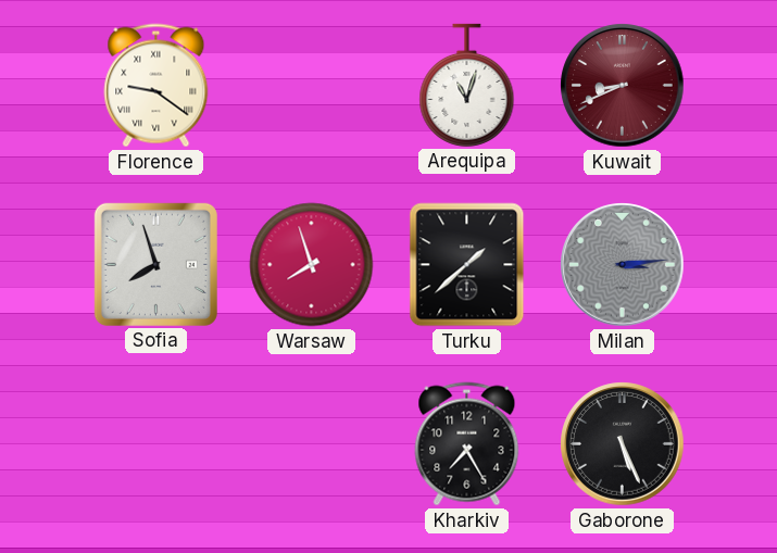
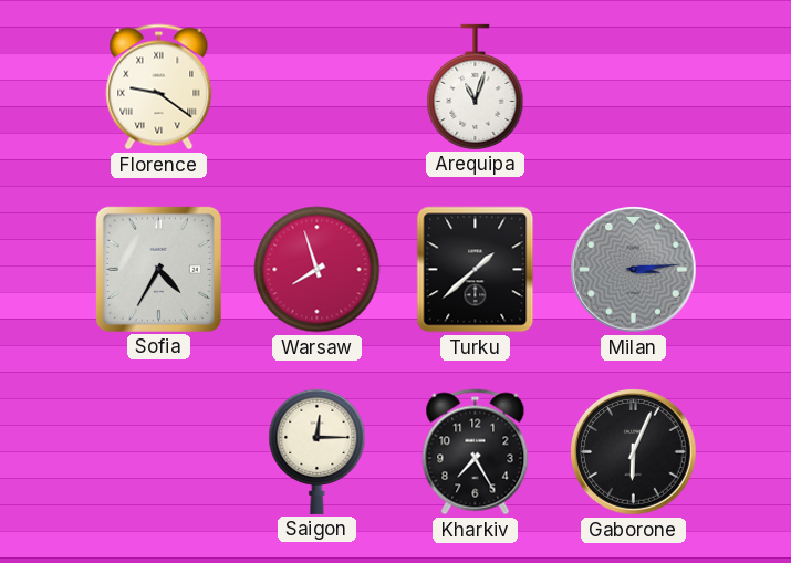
Kuwait: 8:41 -> none
Sofia: 7:57 -> 4:35
Saigon: none -> 12:15
Gaborone: 5:26 -> 6:04
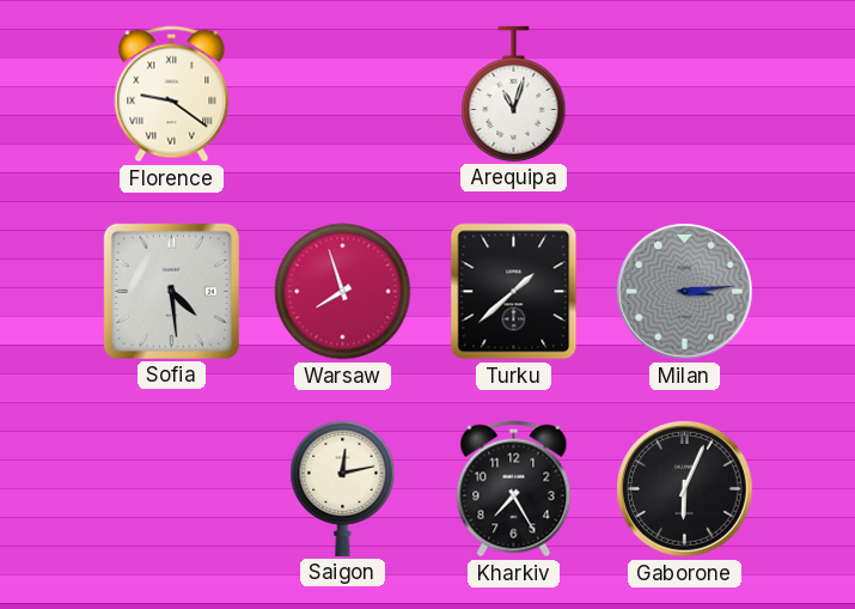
Sofia: 4:35 -> 4:29
Saigon: 12:15 -> 12:13
